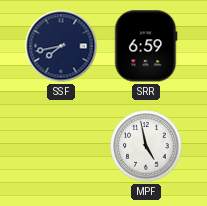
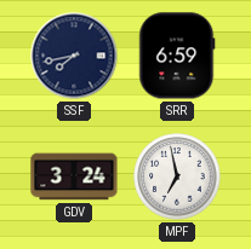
GDV: none -> 3:24
MPF: 4:58 -> 6:58
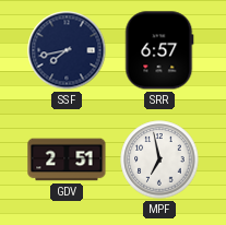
SRR: 6:59 -> 6:57
GDV: 3:24 -> 2:51
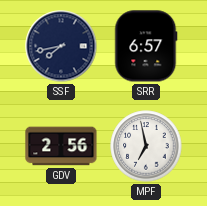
GDV: 2:51 -> 2:56
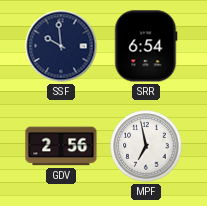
SSF: 7:43 -> 9:59
SRR: 6:57 -> 6:54
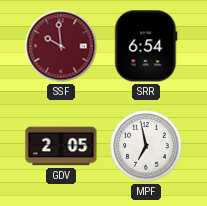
SSF dial: navy -> burgundy
GDV: 2:56 -> 2:05
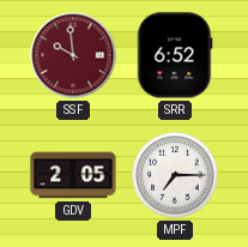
SRR: 6:54 -> 6:52
MPF: 6:58 -> 7:15
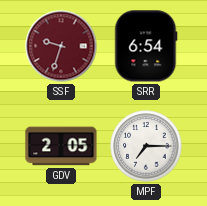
SSF: 9:59 -> 9:33
SRR: 6:52 -> 6:54
